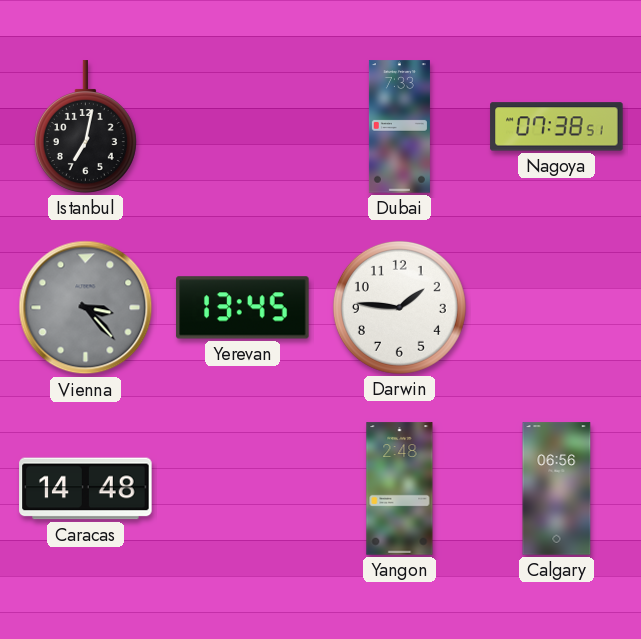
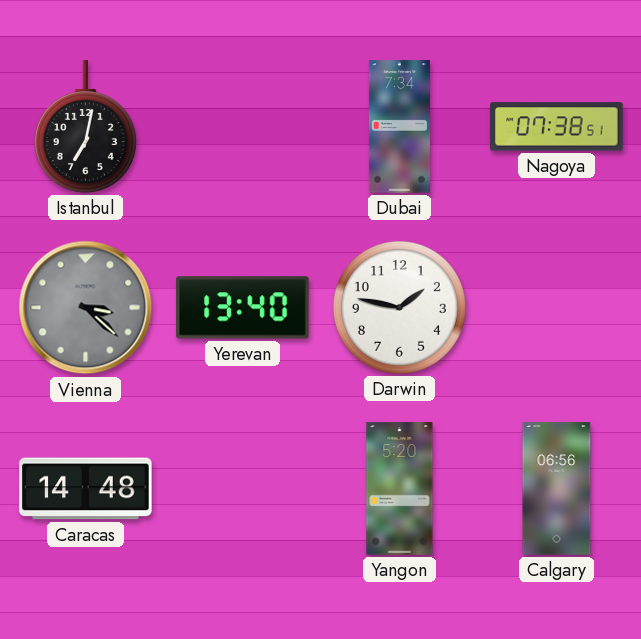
Dubai: 7:33 -> 7:34
Vienna: 3:23 -> 3:22
Yerevan: 13:45 -> 13:40
Darwin: 1:46 -> 1:47
Yangon: 2:48 -> 5:20
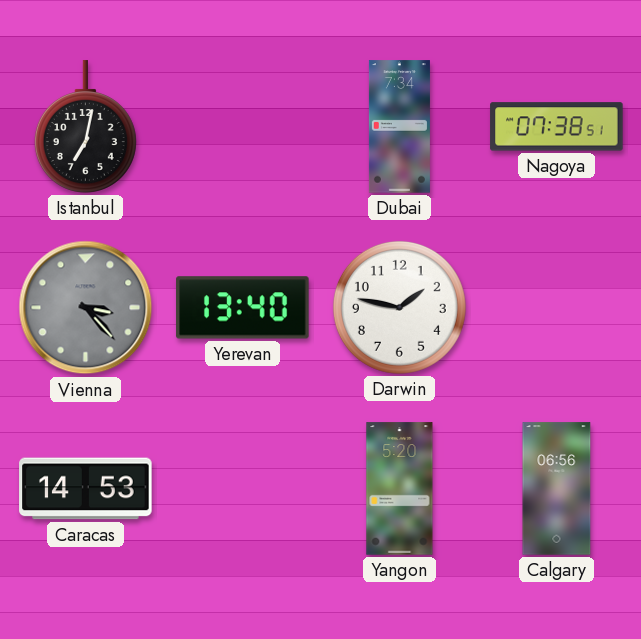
Vienna: 3:22 -> 3:23
Caracas: 14:48 -> 14:53
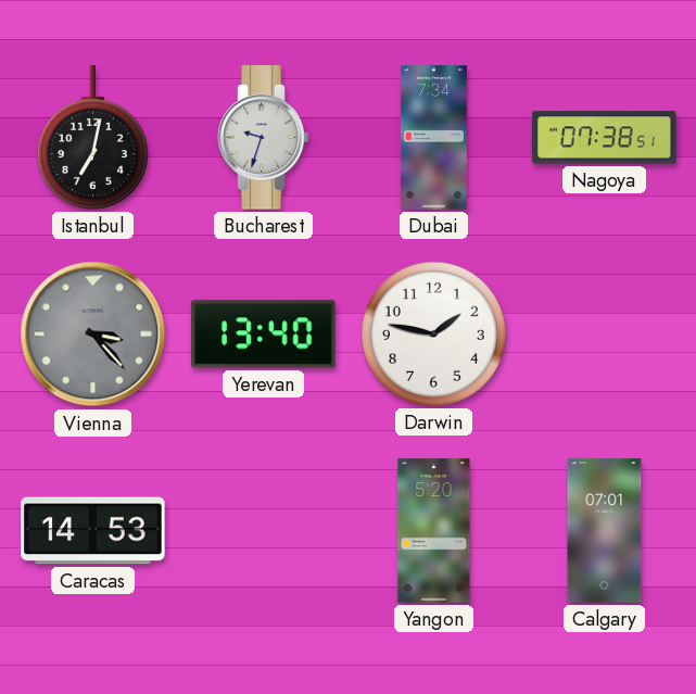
Bucharest: none -> 9:33
Calgary: 06:56 -> 07:01
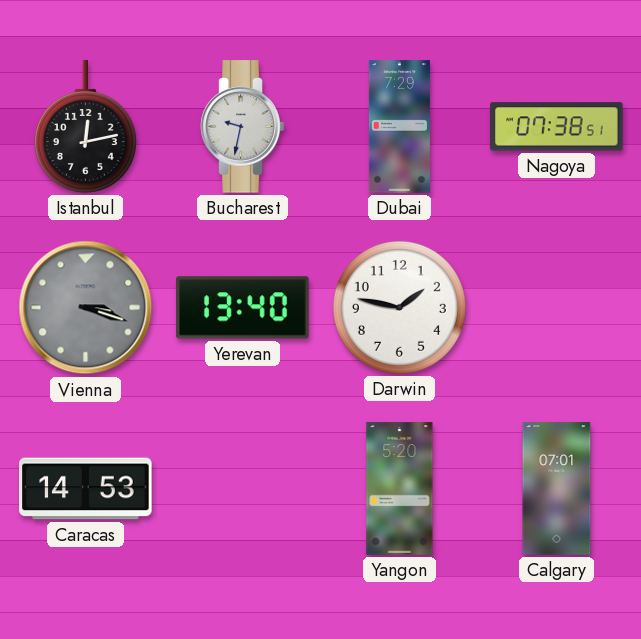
Istanbul: 7:02 -> 12:13
Bucharest: 9:33 -> 9:32
Dubai: 7:34 -> 7:29
Vienna: 3:23 -> 3:18
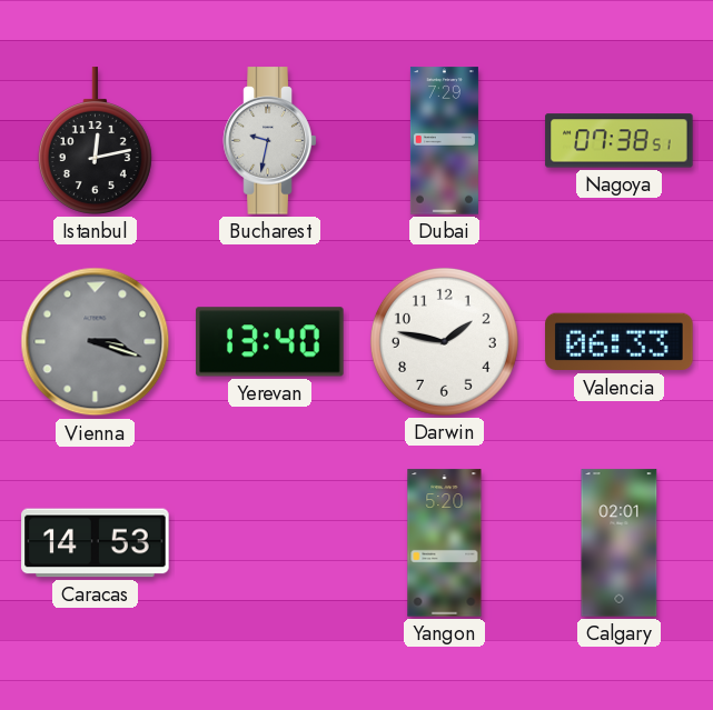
Valencia: none -> 06:33
Calgary: 07:01 -> 02:01
